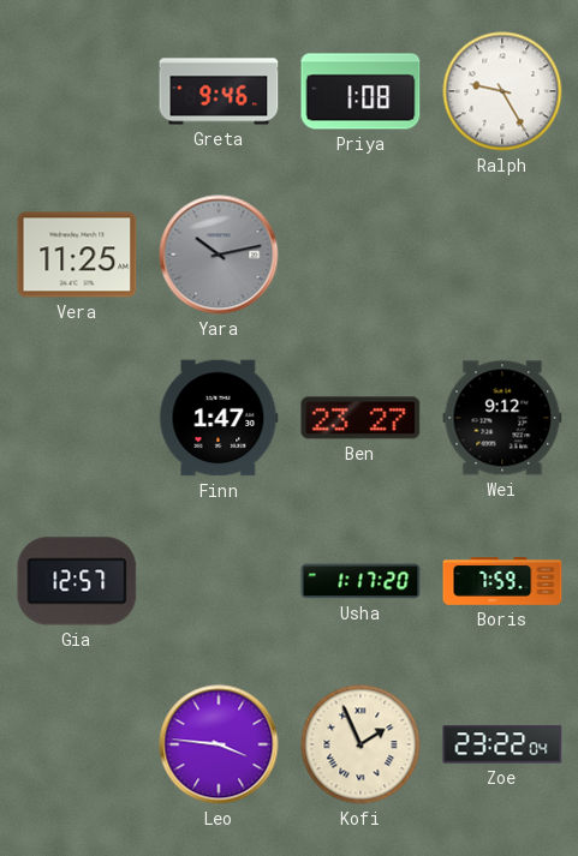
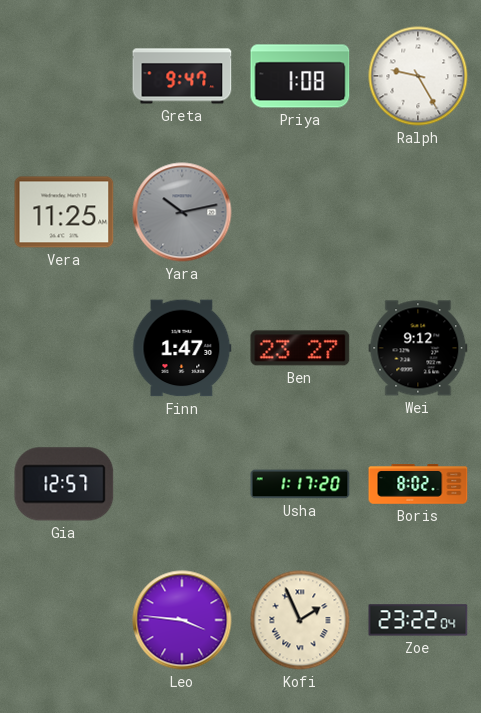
Greta: 9:46 -> 9:47
Boris: 7:59 -> 8:02
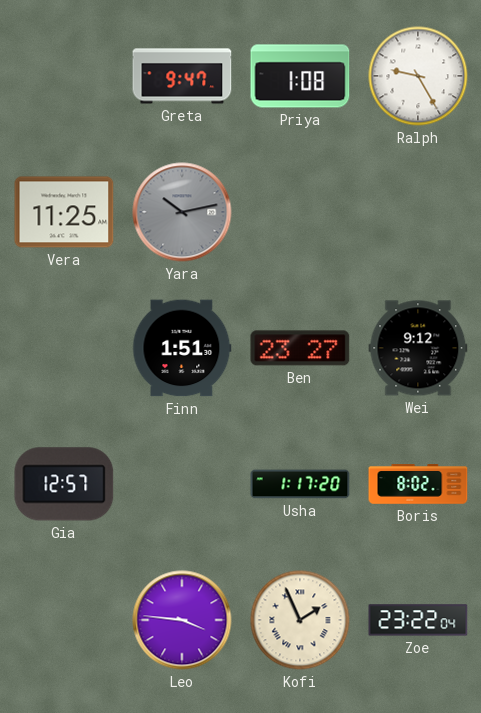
Finn: 1:47 -> 1:51
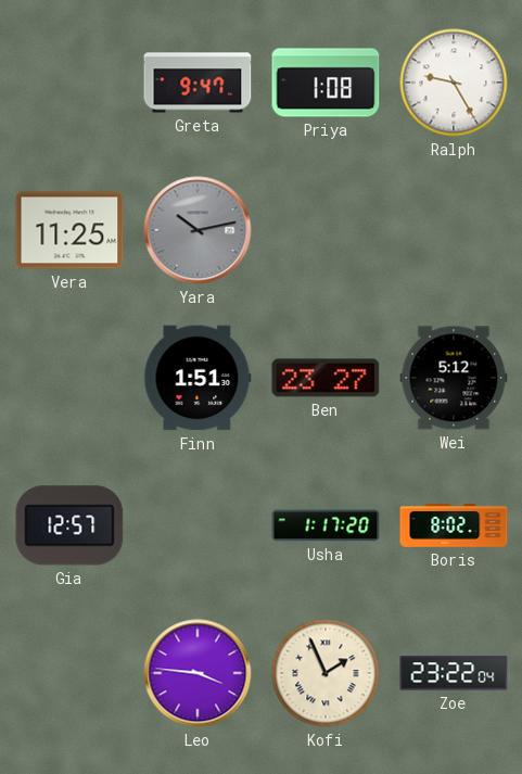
Wei: 9:12 -> 5:12
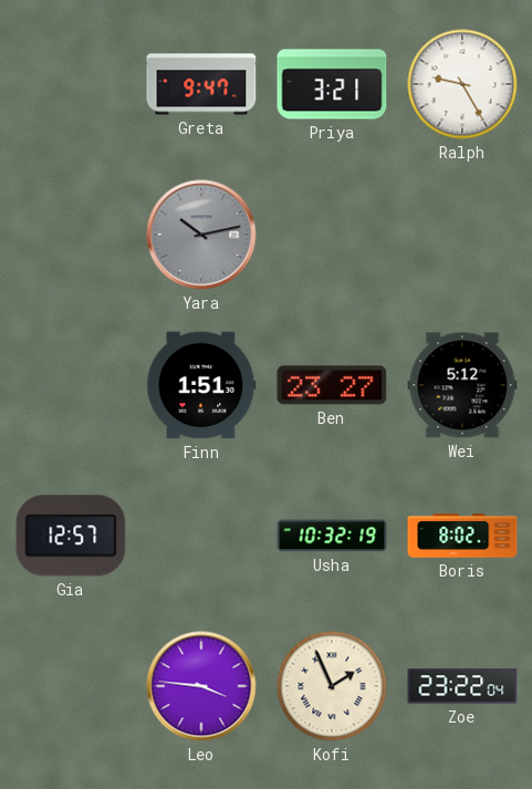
Priya: 1:08 -> 3:21
Vera: 11:25 -> none
Usha: 1:17 -> 10:32
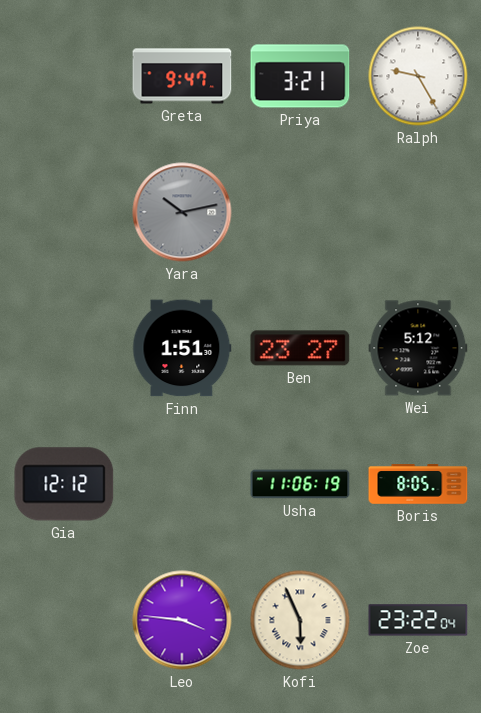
Gia: 12:57 -> 12:12
Usha: 10:32 -> 11:06
Boris: 8:02 -> 8:05
Kofi: 1:56 -> 5:56
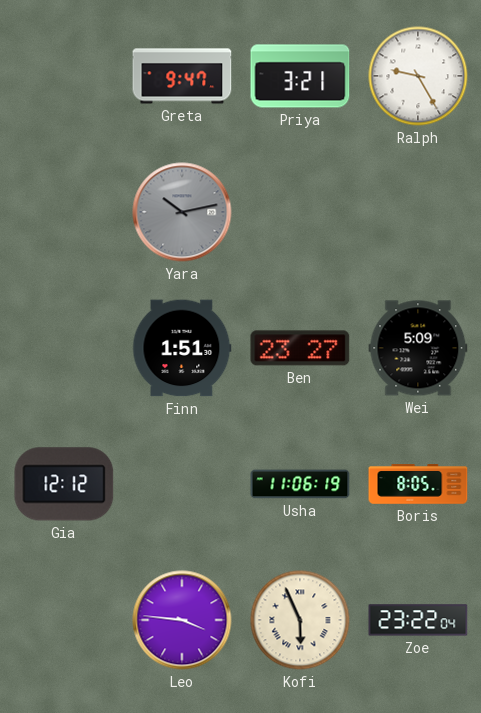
Wei: 5:12 -> 5:09
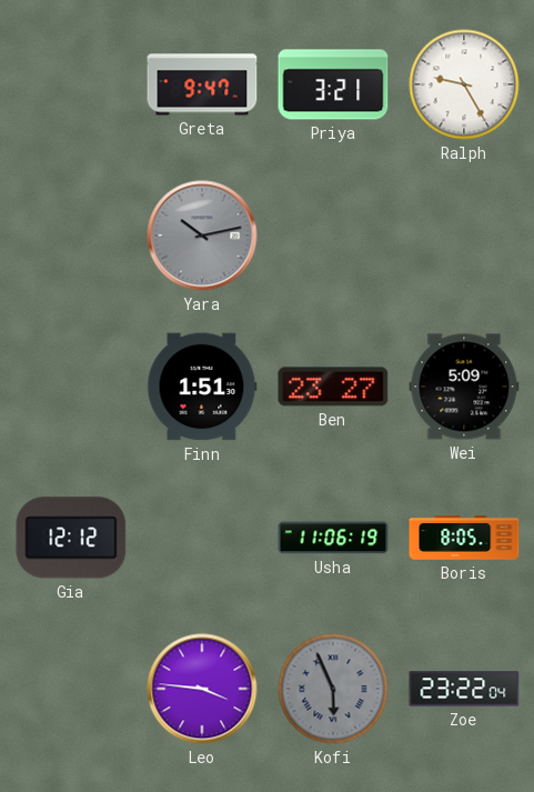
Kofi dial: cream -> grey
